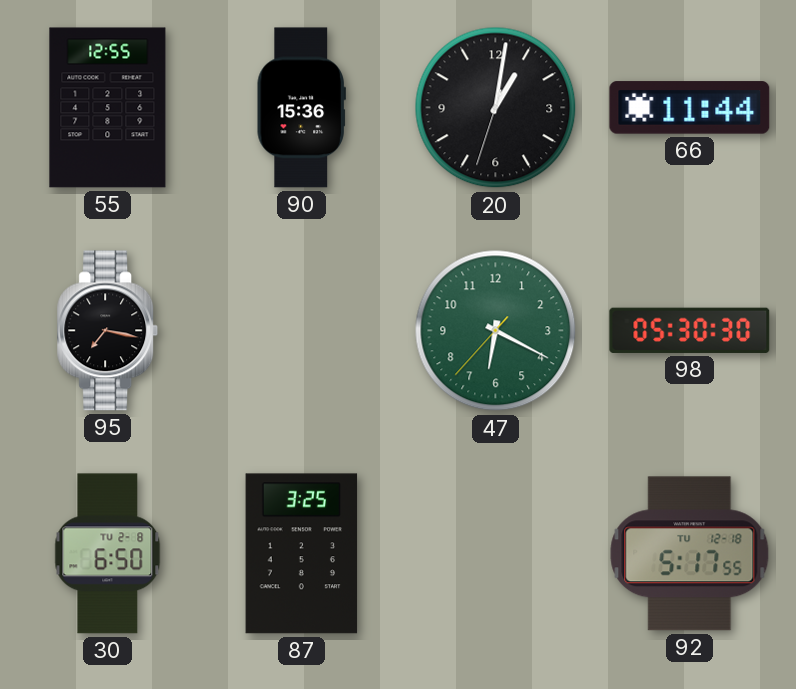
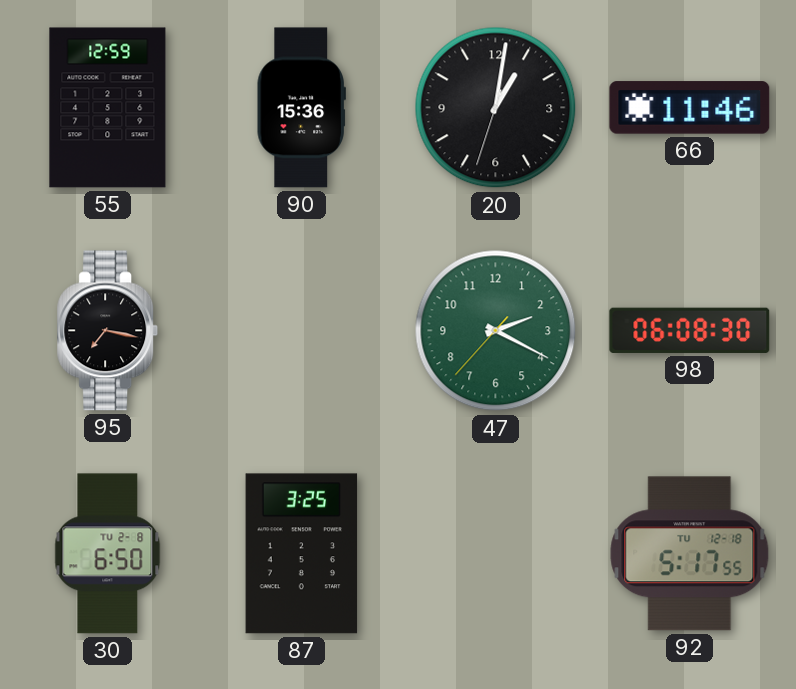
55: 12:55 -> 12:59
66: 11:44 -> 11:46
47: 6:19 -> 2:19
98: 05:30 -> 06:08
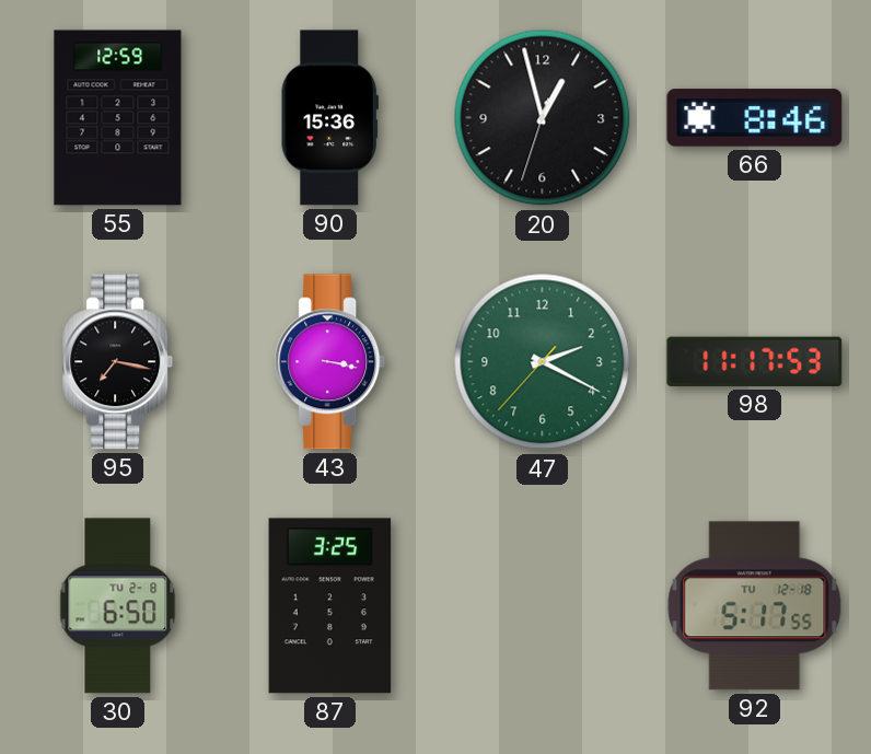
20: 1:01 -> 12:57
66: 11:46 -> 8:46
43: none -> 3:17
98: 06:08 -> 11:17
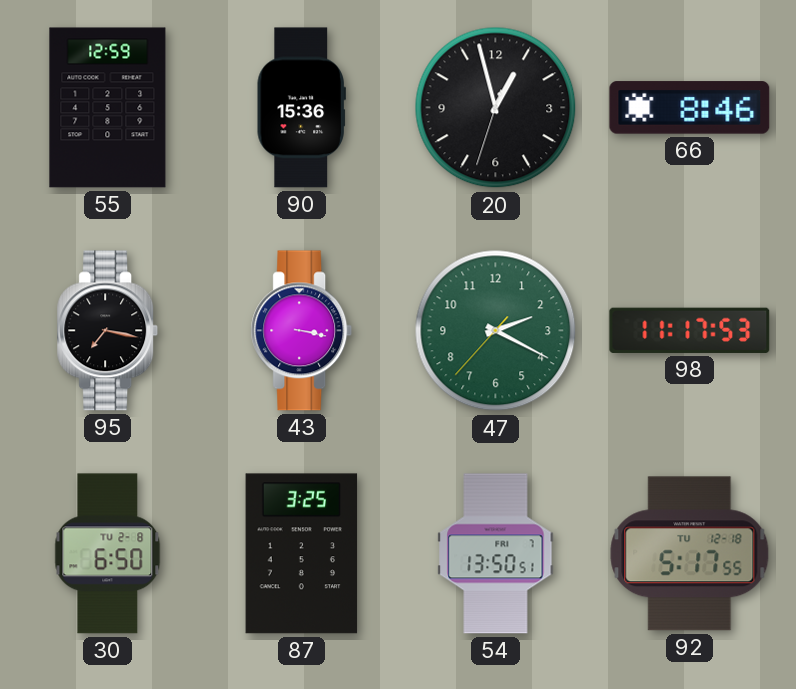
54: none -> 13:50
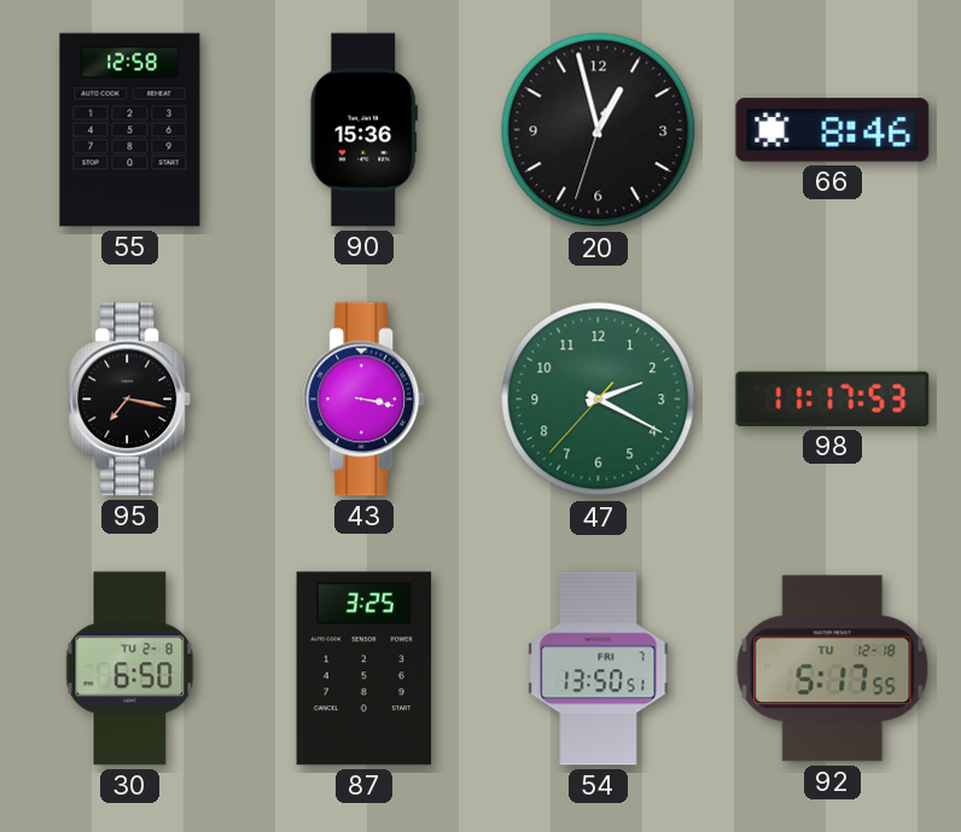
55: 12:59 -> 12:58
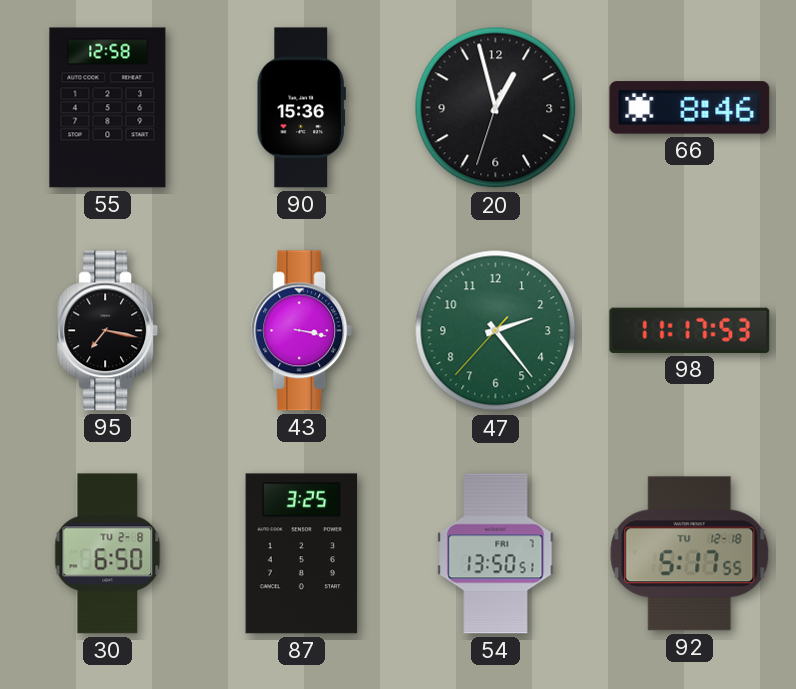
47: 2:19 -> 2:23
